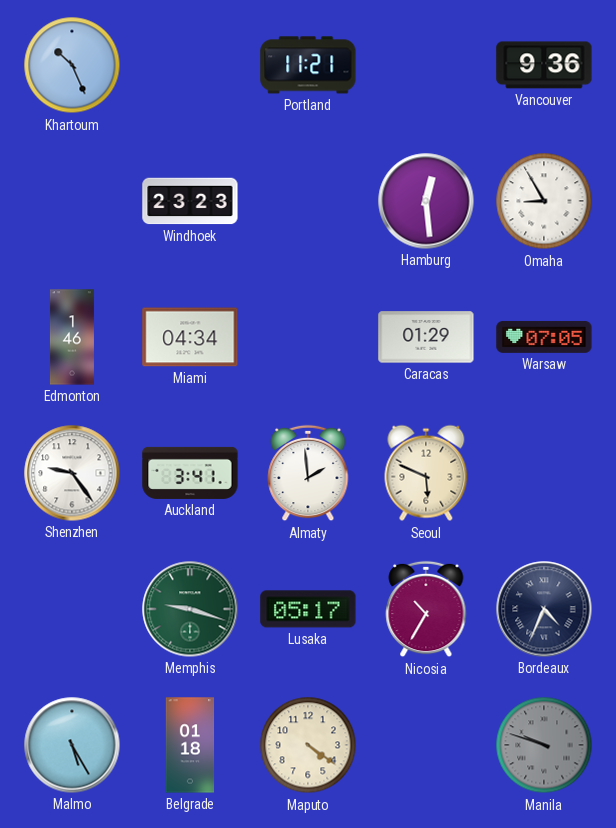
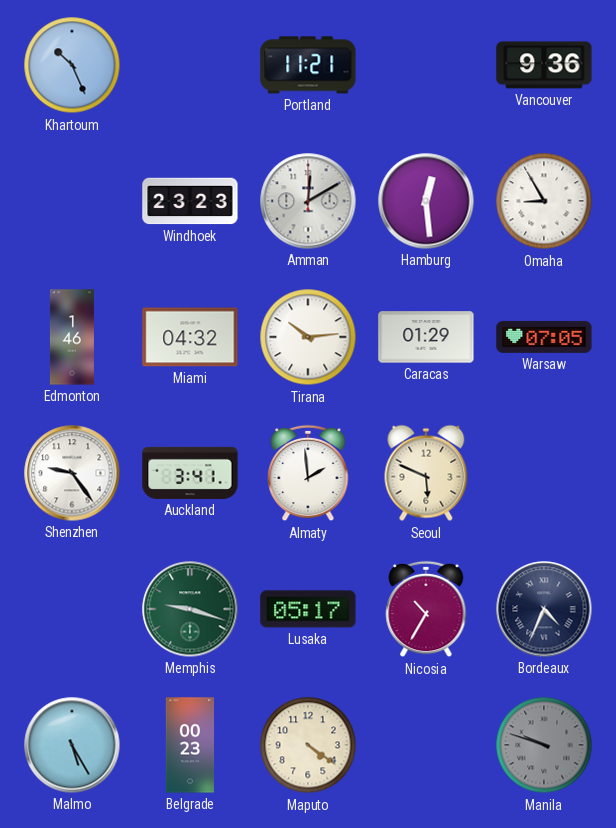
Amman: none -> 12:10
Miami: 04:34 -> 04:32
Tirana: none -> 10:14
Belgrade: 01:18 -> 00:23
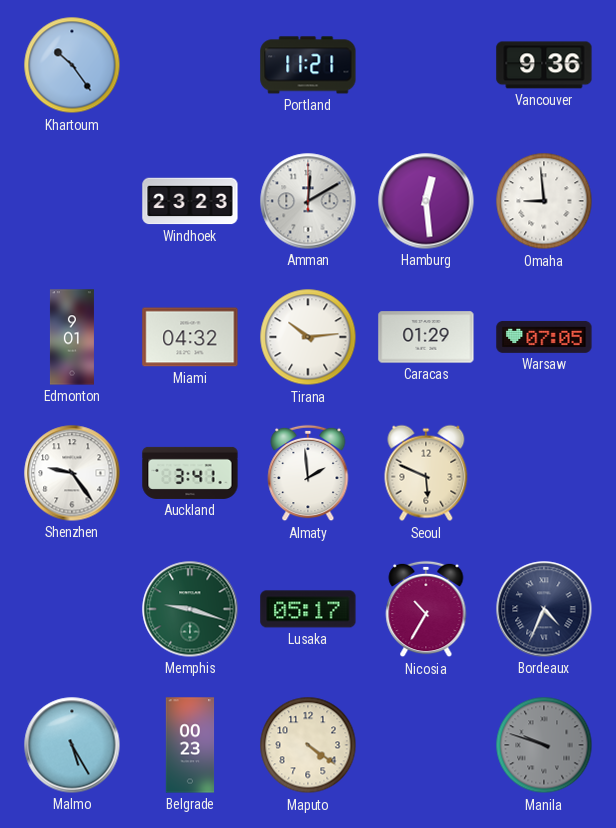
Khartoum: 10:26 -> 10:24
Omaha: 8:55 -> 8:59
Edmonton: 1:46 -> 9:01
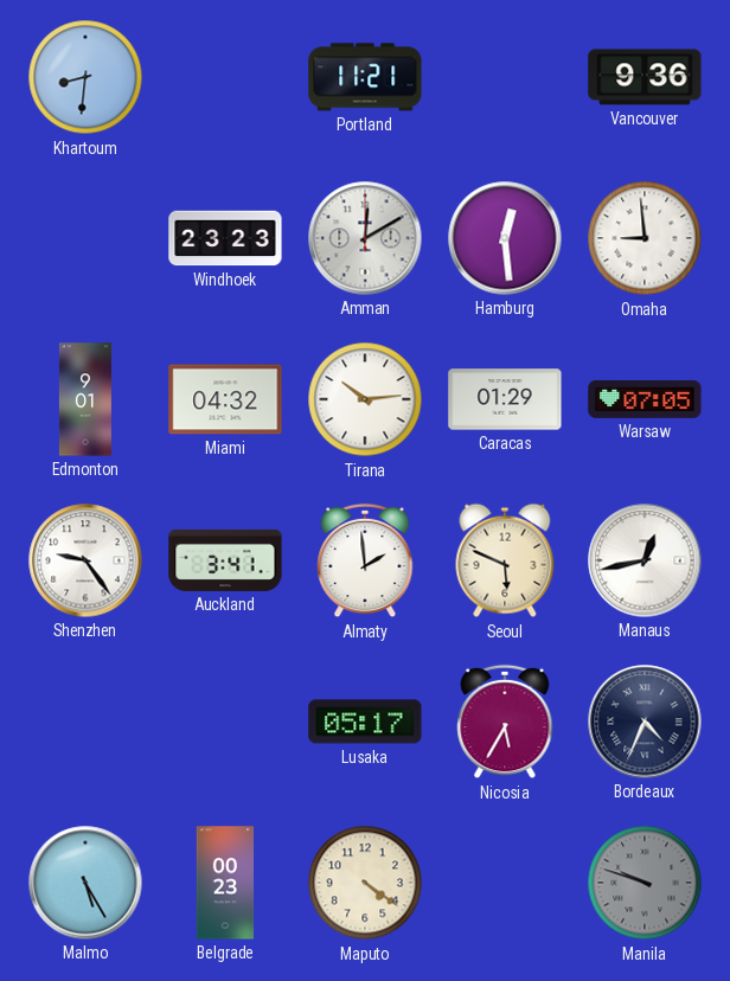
Khartoum: 10:24 -> 8:31
Manaus: none -> 12:43
Memphis: 9:18 -> none
Nicosia: 10:35 -> 5:35
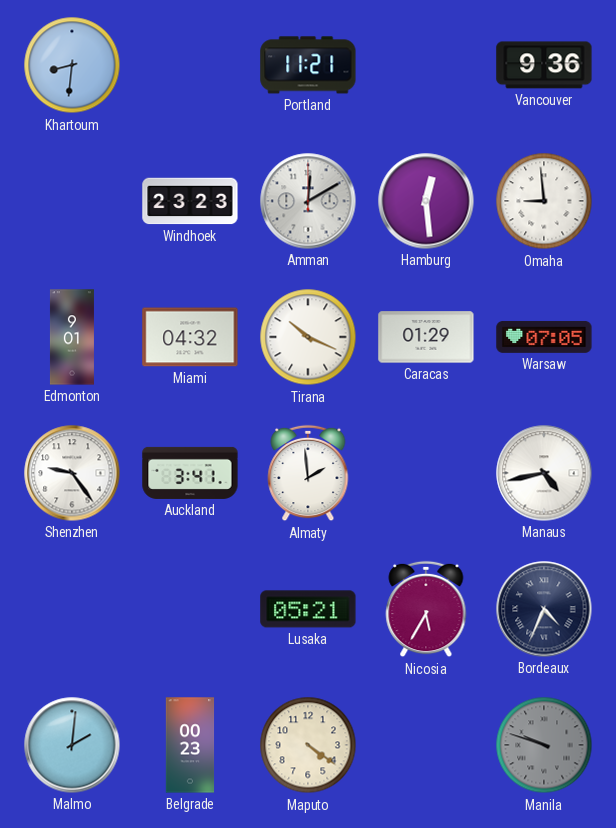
Tirana: 10:14 -> 10:19
Seoul: 5:49 -> none
Manaus: 12:43 -> 4:43
Lusaka: 05:17 -> 05:21
Malmo: 5:25 -> 2:01
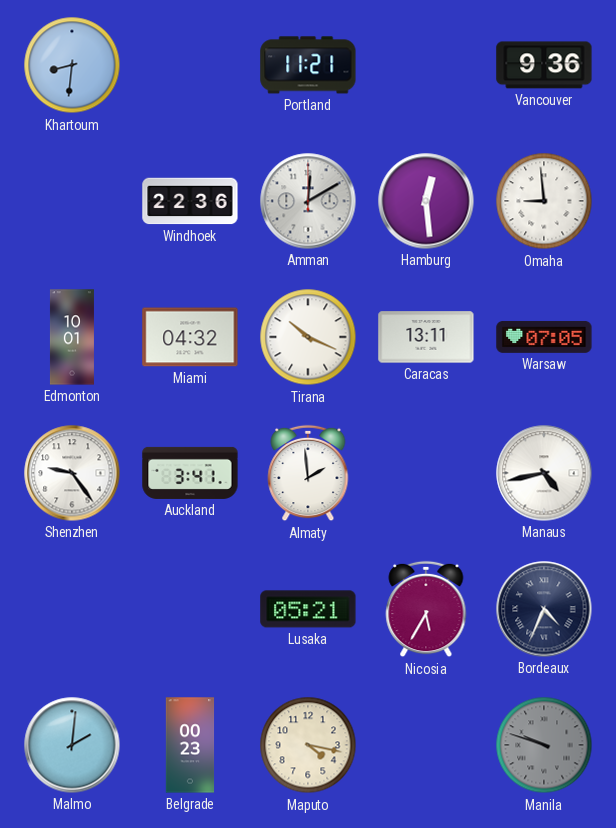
Windhoek: 23:23 -> 22:36
Edmonton: 9:01 -> 10:01
Caracas: 01:29 -> 13:11
Maputo: 4:21 -> 4:17
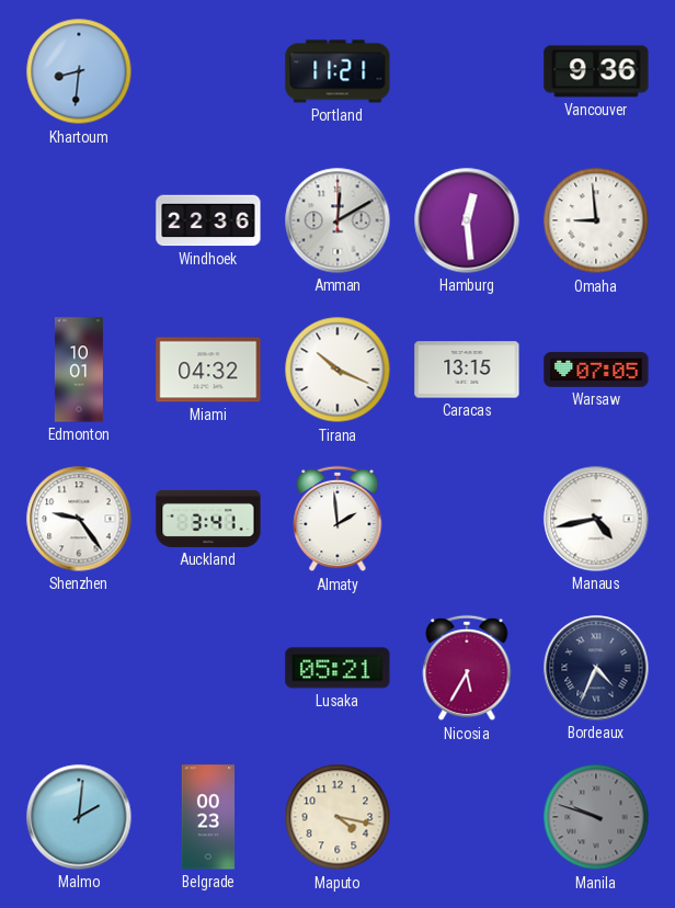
Caracas: 13:11 -> 13:15
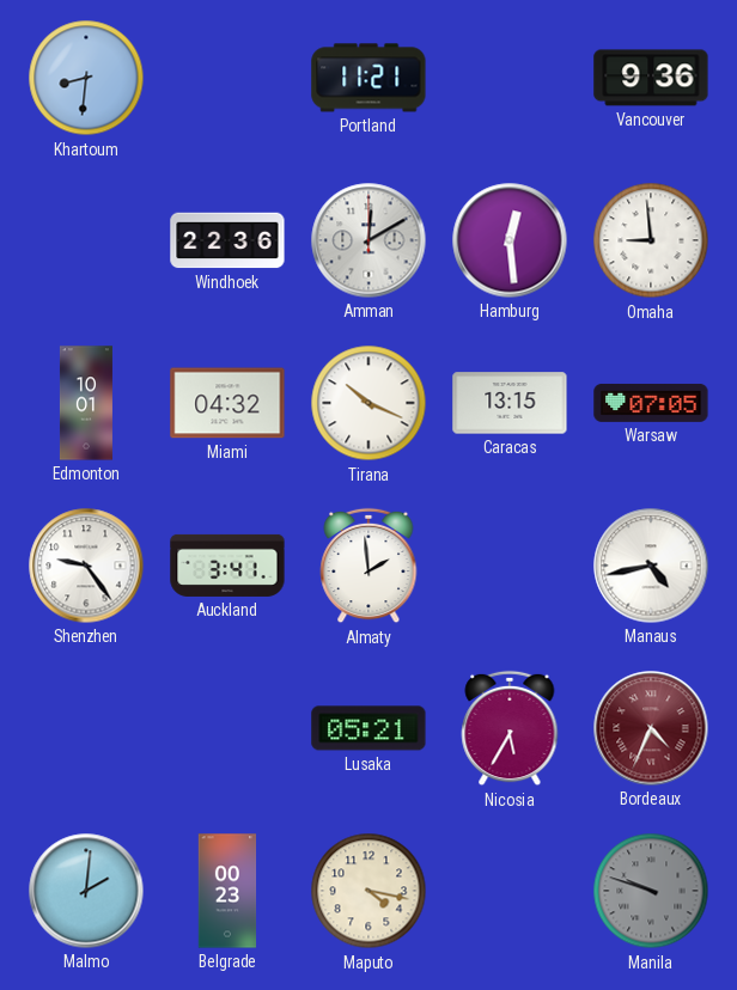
Bordeaux dial: navy -> burgundy
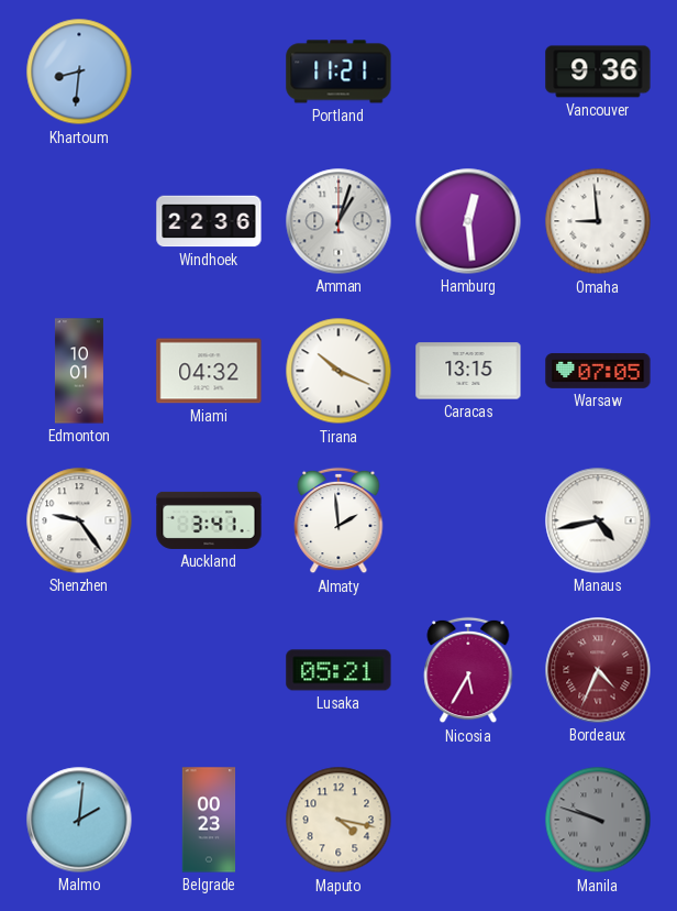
Amman: 12:10 -> 1:03
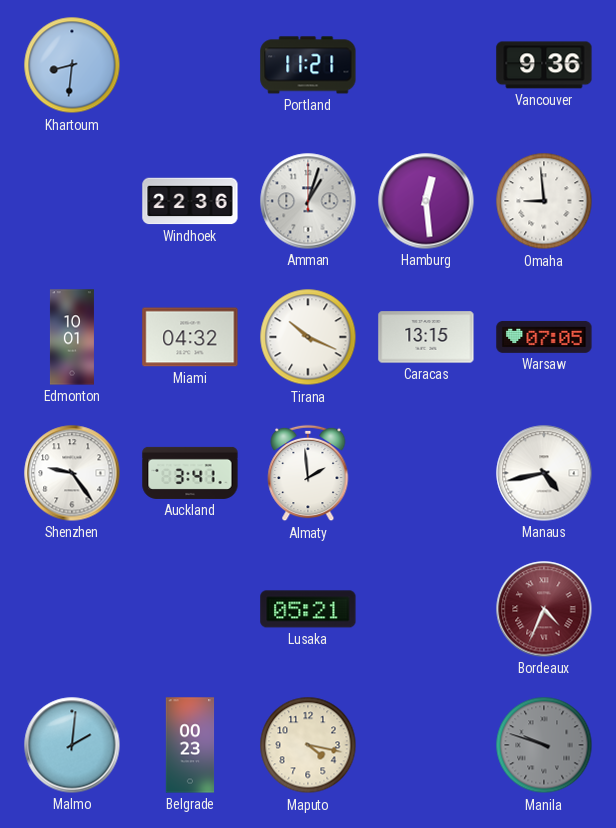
Nicosia: 5:35 -> none
